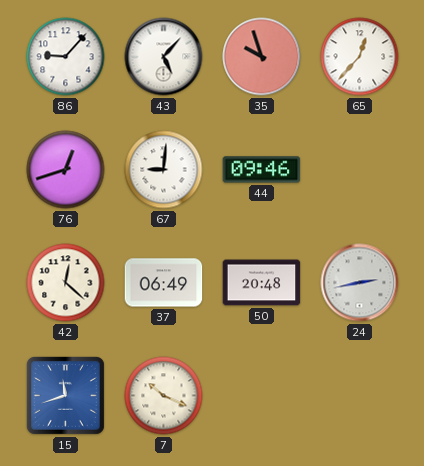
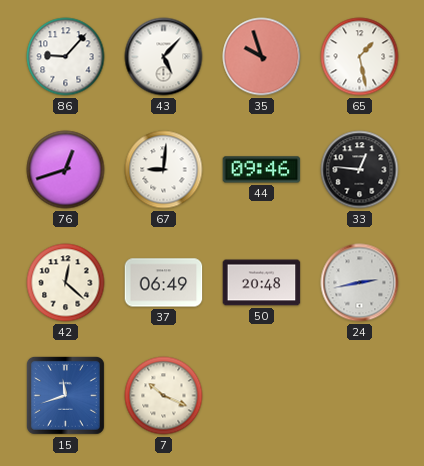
65: 12:37 -> 1:28
33: none -> 12:46
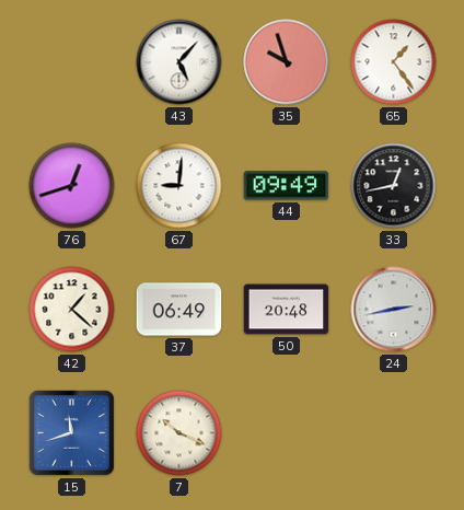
86: 9:07 -> none
65: 1:28 -> 1:24
44: 09:46 -> 09:49
33: 12:46 -> 12:43
42: 12:22 -> 1:22
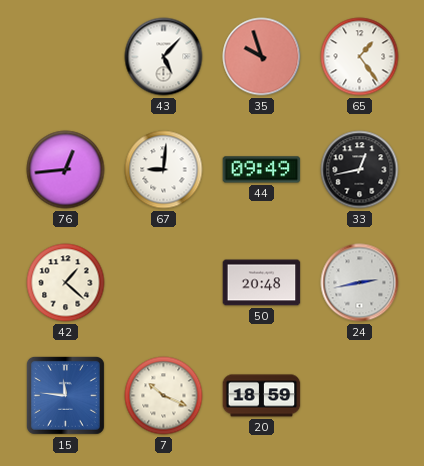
76: 12:42 -> 12:44
37: 06:49 -> none
15: 11:42 -> 11:46
20: none -> 18:59
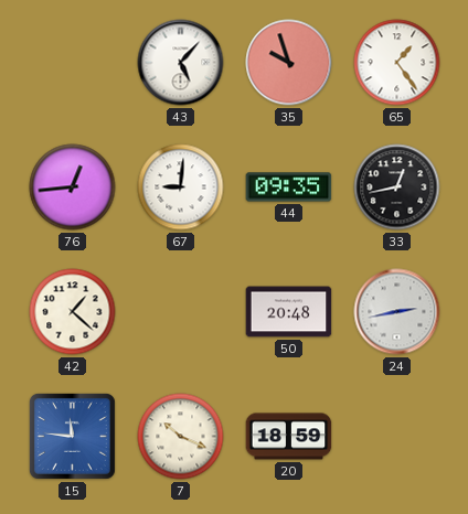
44: 09:49 -> 09:35
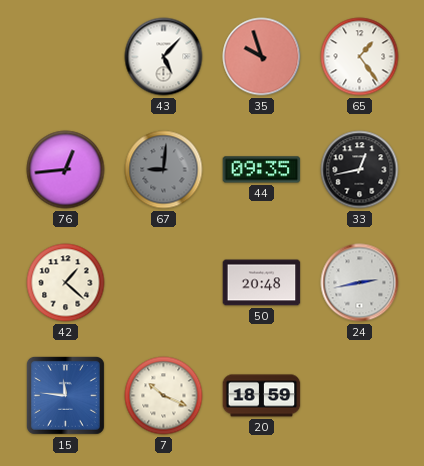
67 dial: white -> grey
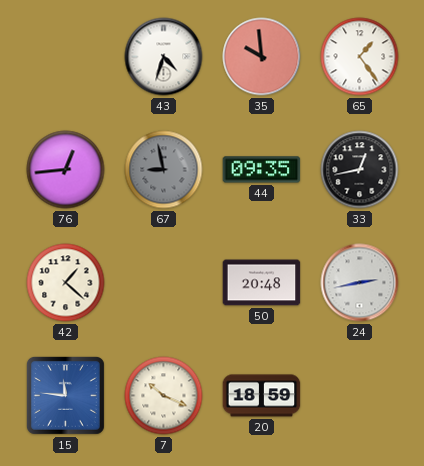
43: 5:07 -> 4:33
35: 9:57 -> 9:59
67: 9:01 -> 8:58
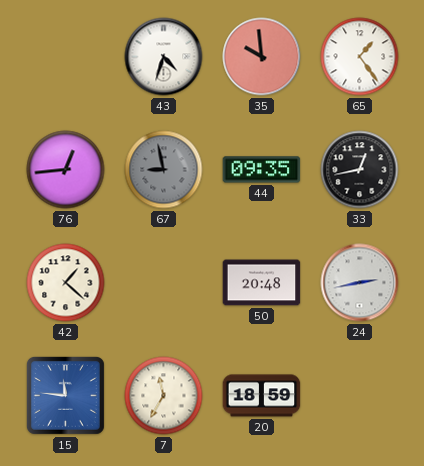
7: 10:19 -> 11:35
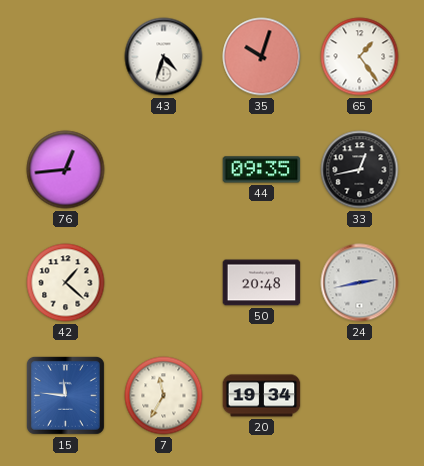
35: 9:59 -> 10:03
67: 8:58 -> none
20: 18:59 -> 19:34
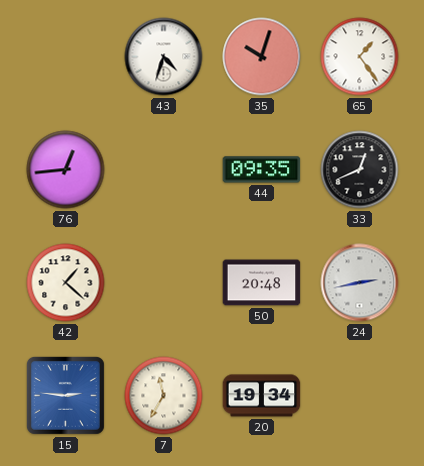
33: 12:43 -> 12:41
15: 11:46 -> 2:46
